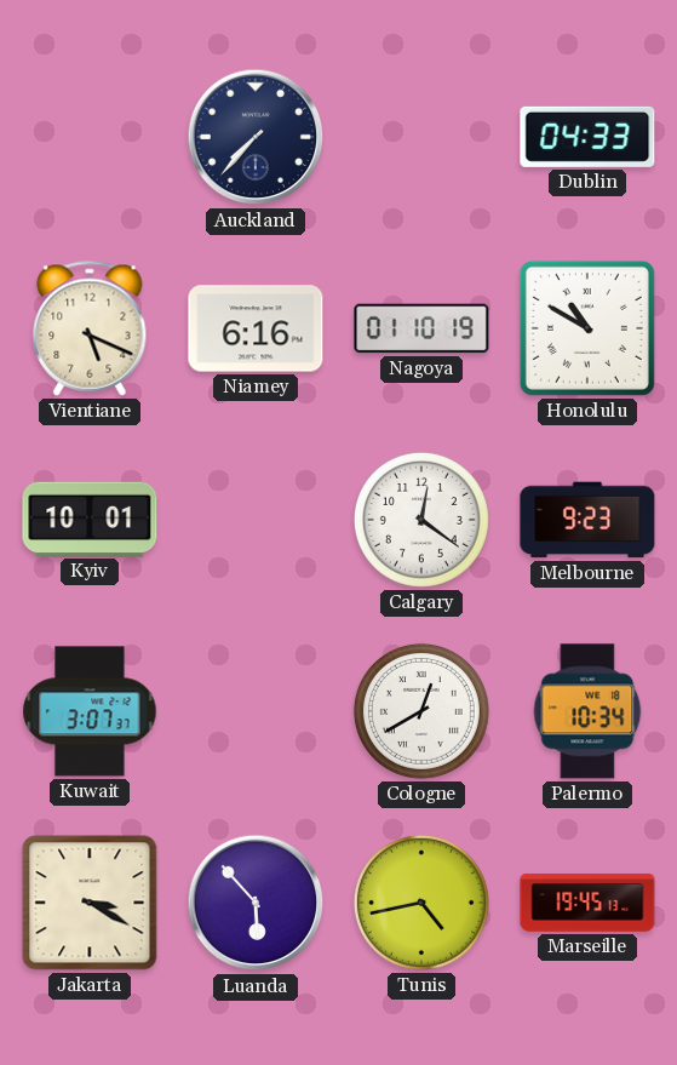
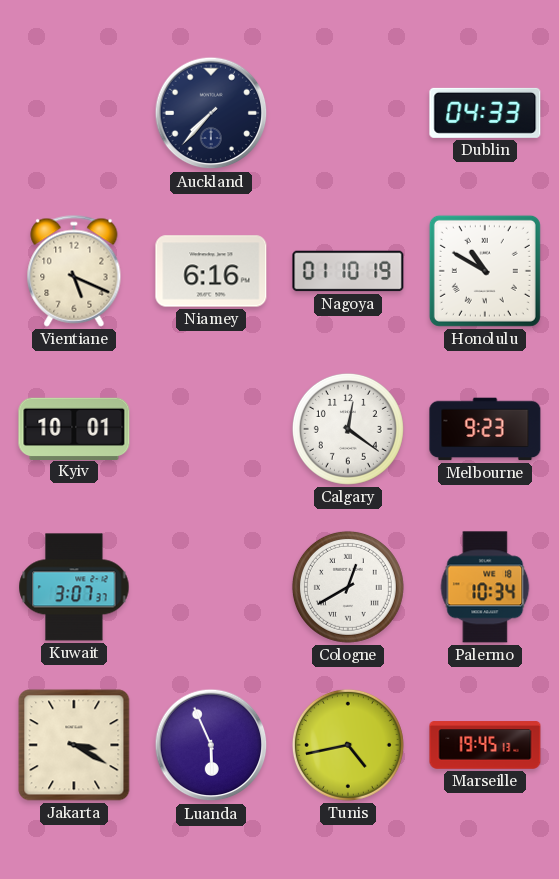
Luanda: 5:53 -> 5:56
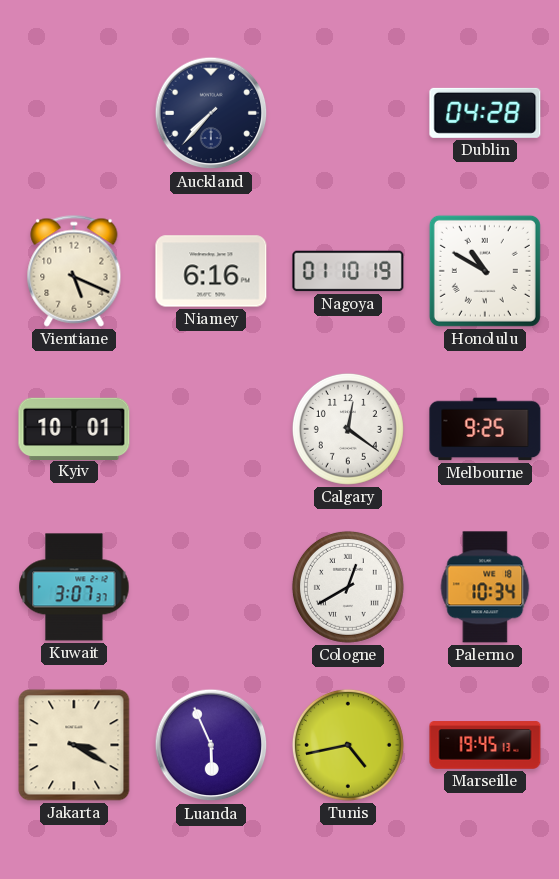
Dublin: 04:33 -> 04:28
Melbourne: 9:23 -> 9:25
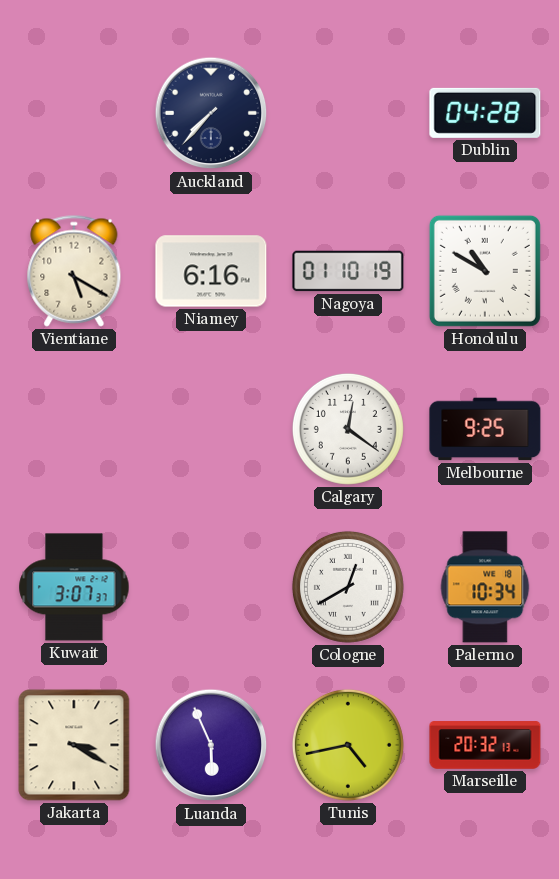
Vientiane: 5:19 -> 5:20
Kyiv: 10:01 -> none
Marseille: 19:45 -> 20:32
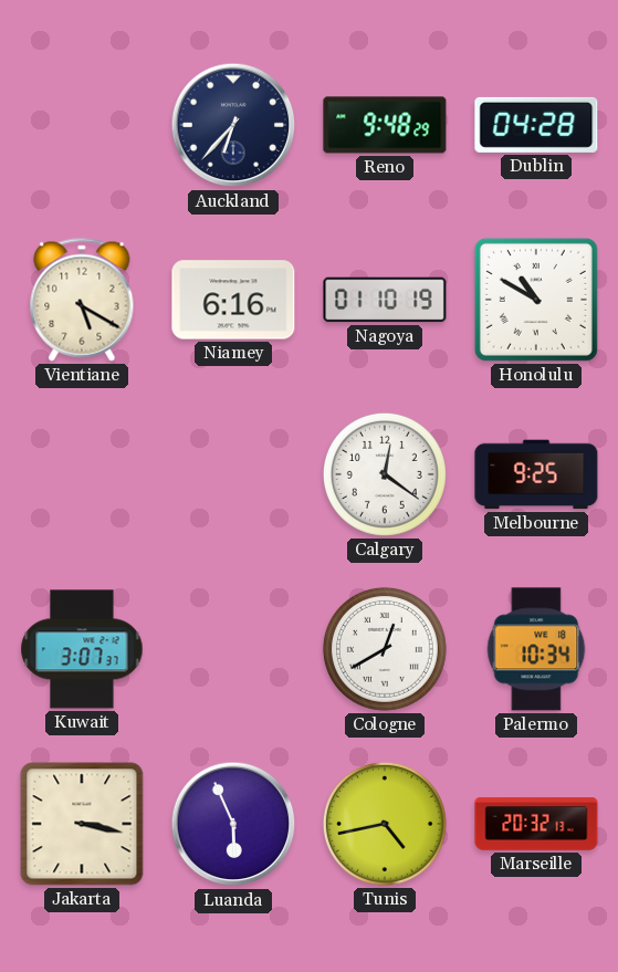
Auckland: 7:37 -> 6:37
Reno: none -> 9:48
Jakarta: 3:20 -> 3:17
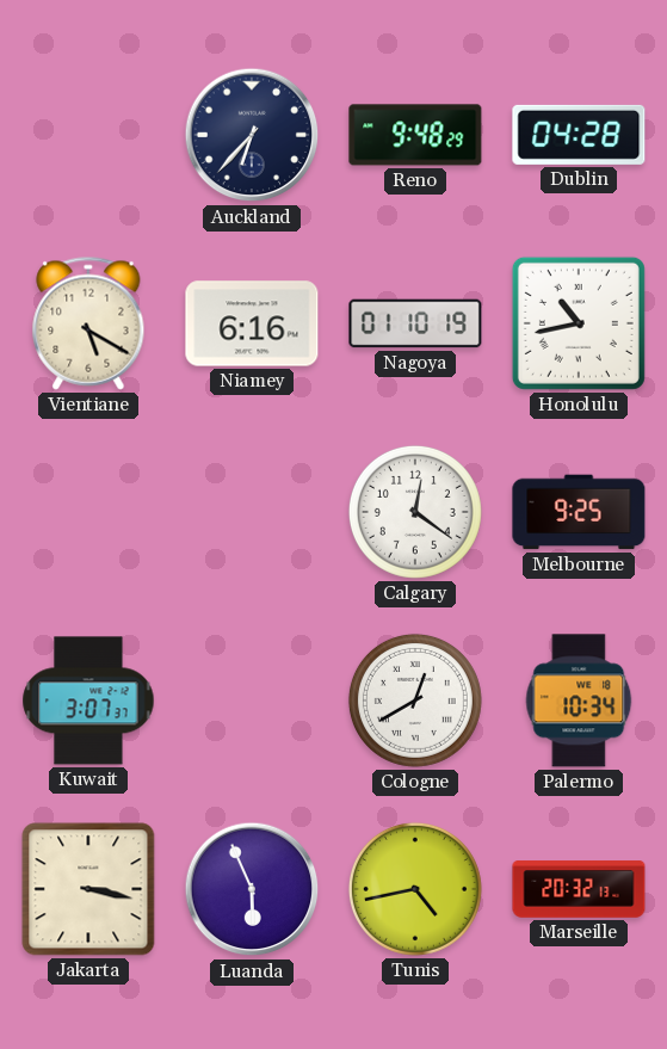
Honolulu: 10:50 -> 10:43
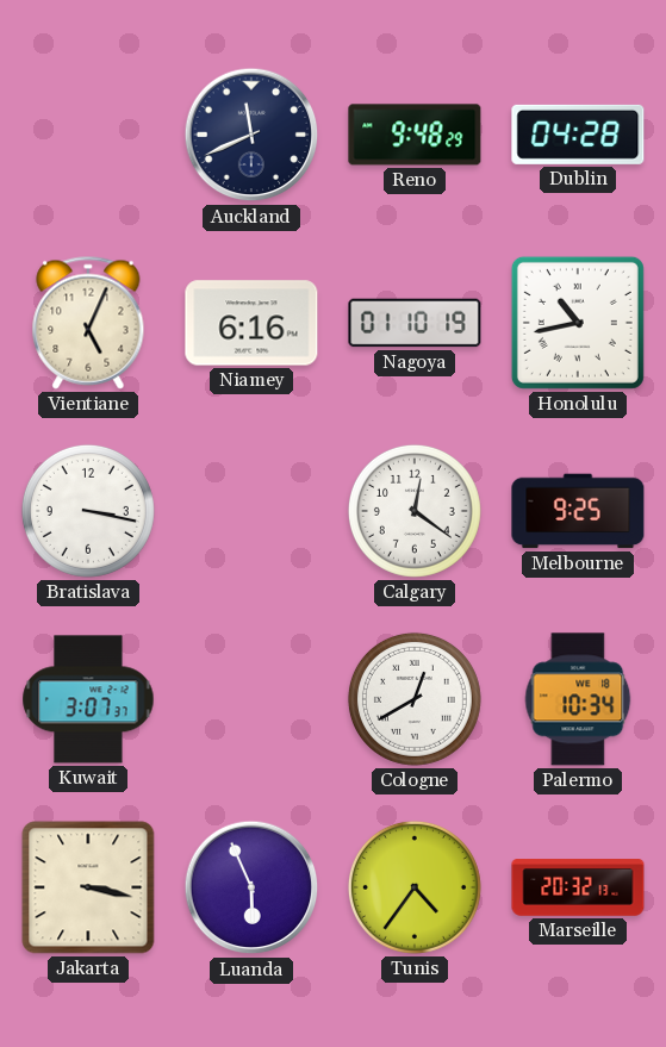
Auckland: 6:37 -> 11:41
Vientiane: 5:20 -> 5:04
Bratislava: none -> 3:17
Tunis: 4:43 -> 4:36
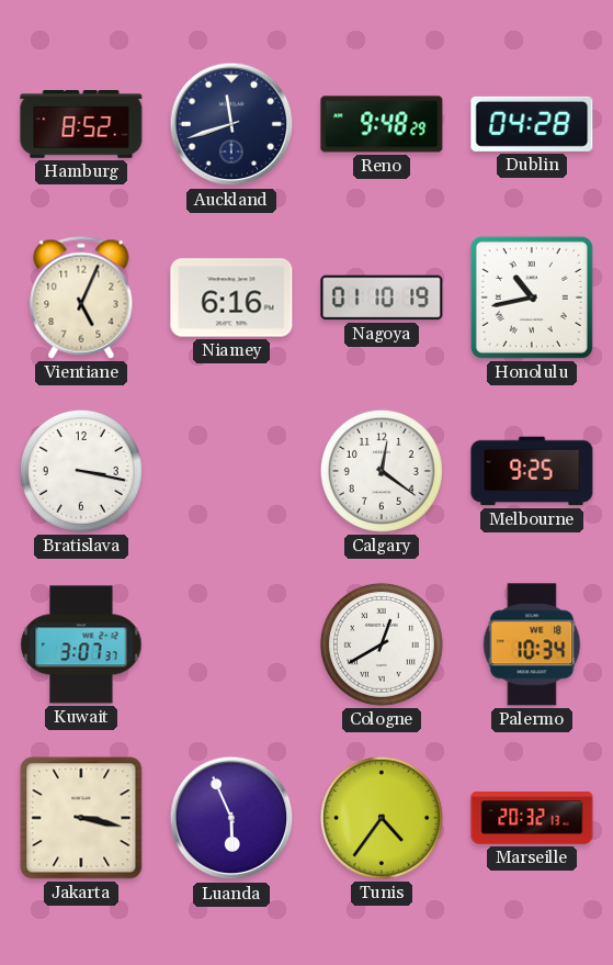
Hamburg: none -> 8:52
Auckland: 11:41 -> 11:42
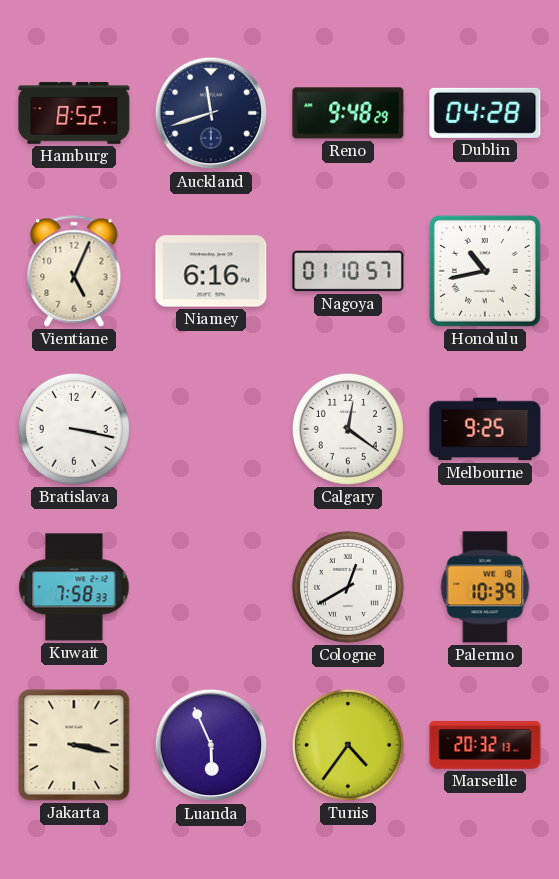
Nagoya: 01:10:19 -> 01:10:57
Kuwait: 3:07 -> 7:58
Palermo: 10:34 -> 10:39
